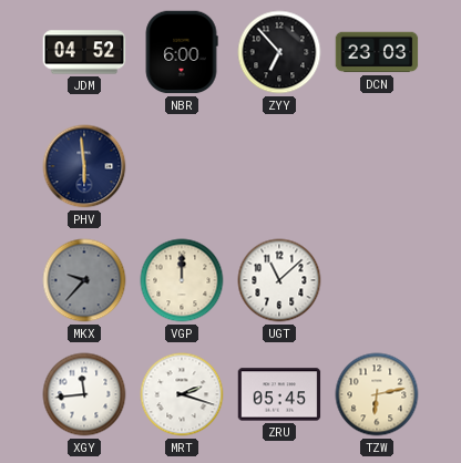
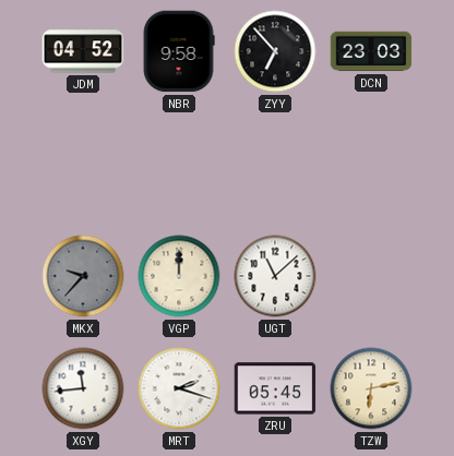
NBR: 6:00 -> 9:58
PHV: 5:59 -> none
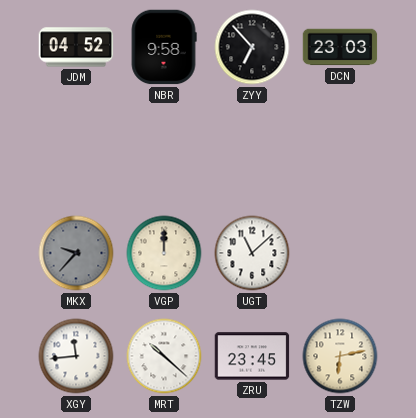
MRT: 2:18 -> 10:22
ZRU: 05:45 -> 23:45
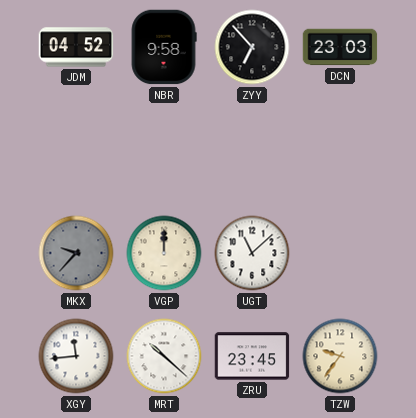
TZW: 6:13 -> 9:36
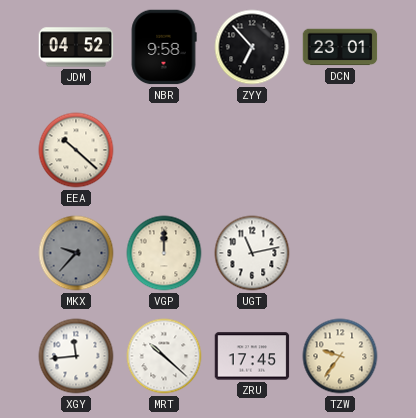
DCN: 23:03 -> 23:01
EEA: none -> 10:22
UGT: 11:08 -> 11:13
ZRU: 23:45 -> 17:45
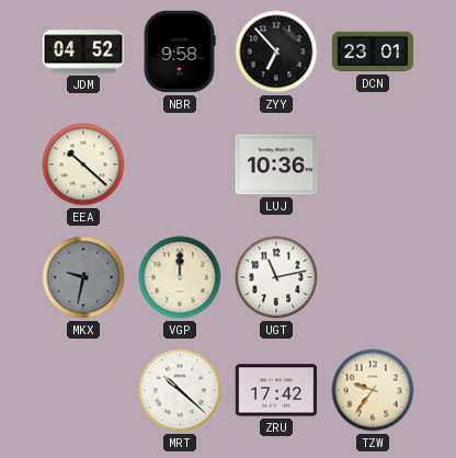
LUJ: none -> 10:36
MKX: 9:37 -> 9:32
XGY: 11:44 -> none
ZRU: 17:45 -> 17:42
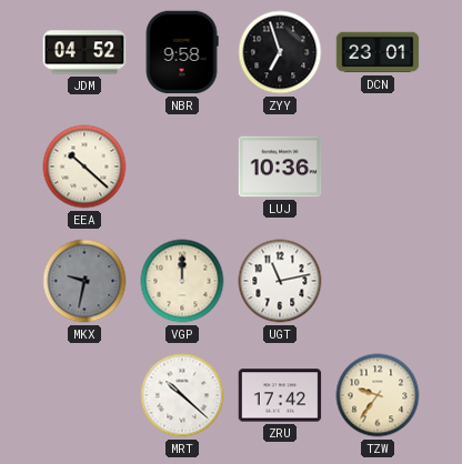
ZYY: 6:53 -> 6:57
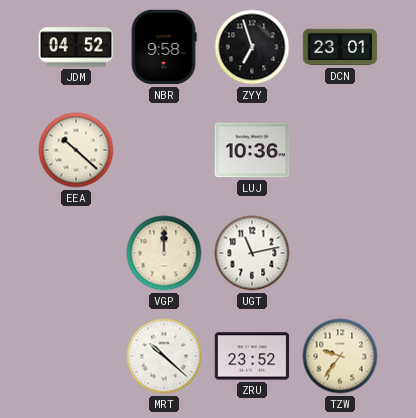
MKX: 9:32 -> none
ZRU: 17:42 -> 23:52
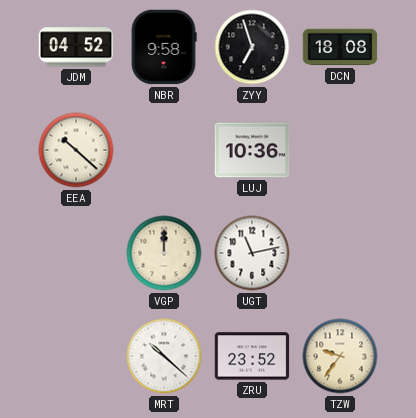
DCN: 23:01 -> 18:08
